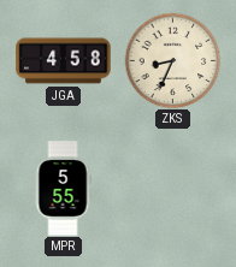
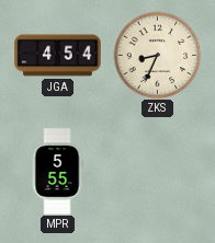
JGA: 4:58 -> 4:54
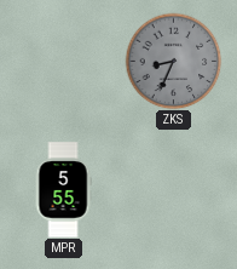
JGA: 4:54 -> none
ZKS dial: cream -> grey
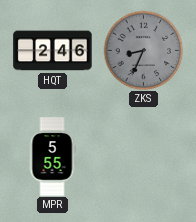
HQT: none -> 2:46
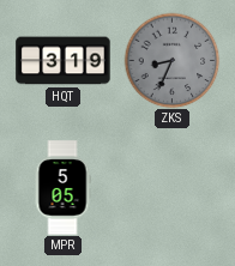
HQT: 2:46 -> 3:19
MPR: 5:55 -> 5:05
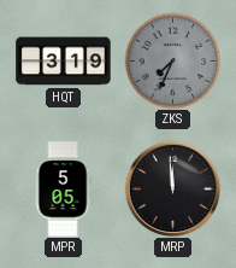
ZKS: 8:34 -> 7:34
MRP: none -> 11:59
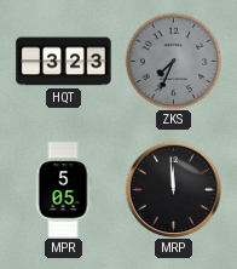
HQT: 3:19 -> 3:23
